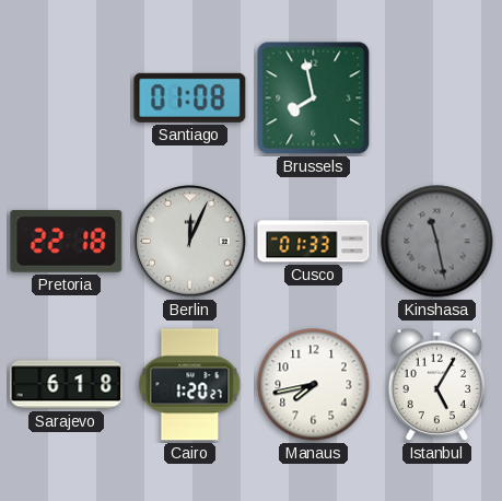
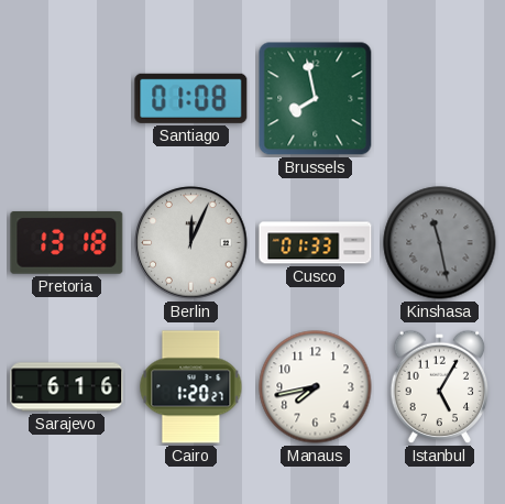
Pretoria: 22:18 -> 13:18
Sarajevo: 6:18 -> 6:16
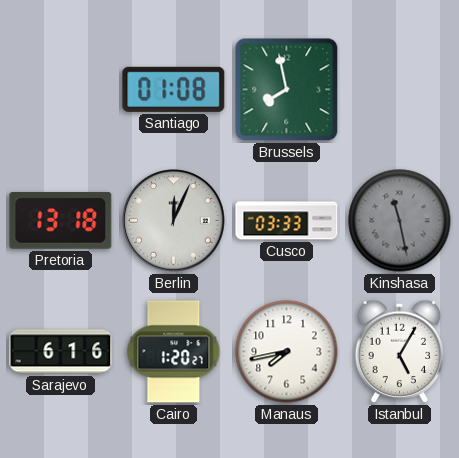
Cusco: 01:33 -> 03:33
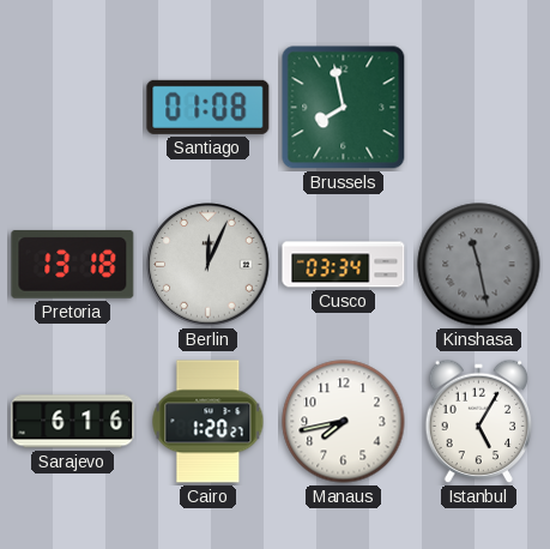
Cusco: 03:33 -> 03:34
